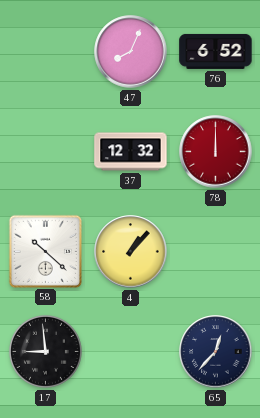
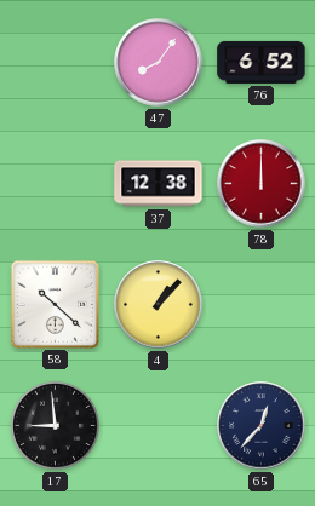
47: 8:04 -> 8:06
37: 12:32 -> 12:38
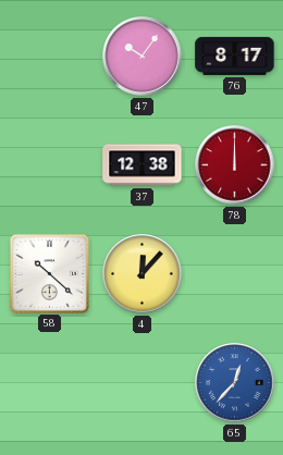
47: 8:06 -> 10:06
76: 6:52 -> 8:17
4: 1:07 -> 12:07
17: 8:59 -> none
65 dial: navy -> blue
